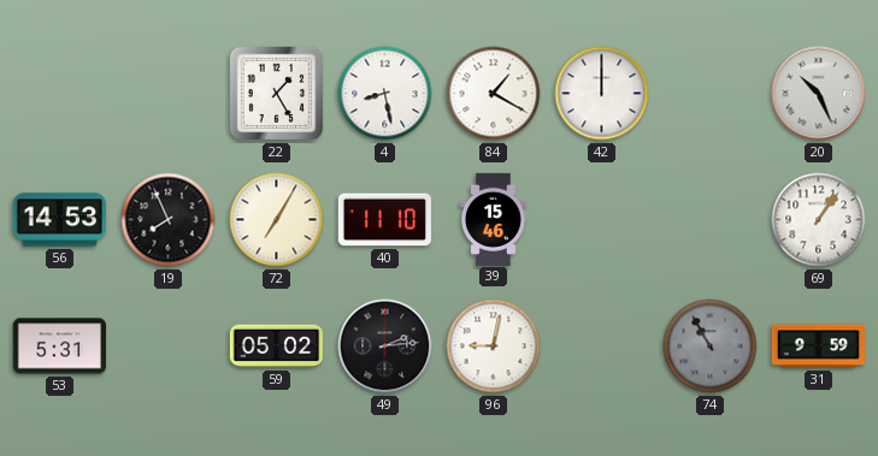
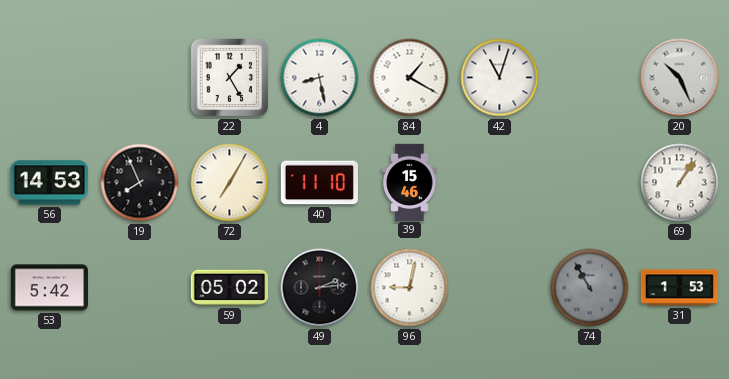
42: 12:00 -> 11:03
53: 5:31 -> 5:42
31: 9:59 -> 1:53
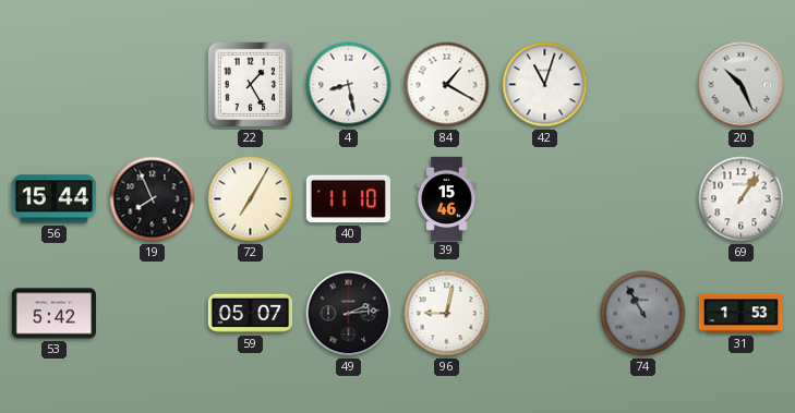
56: 14:53 -> 15:44
59: 05:02 -> 05:07
